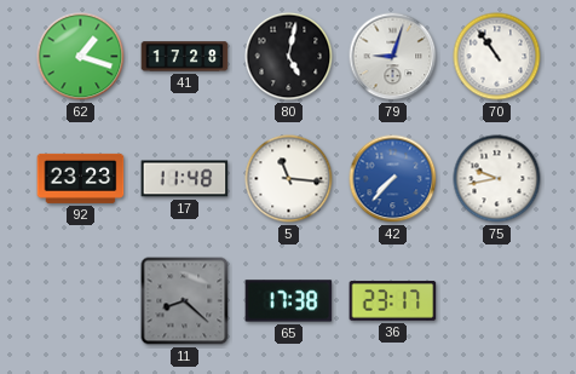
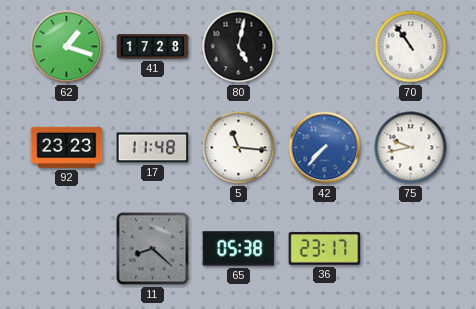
79: 9:03 -> none
65: 17:38 -> 05:38
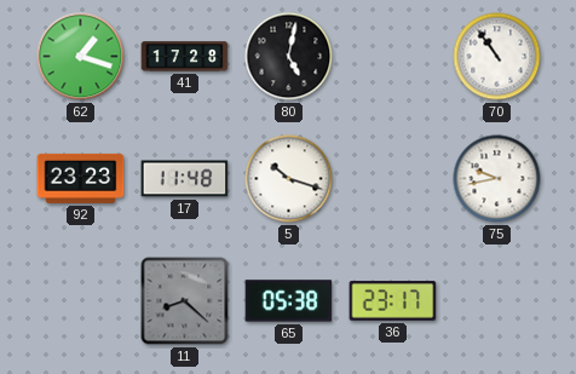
5: 11:16 -> 10:18
42: 7:37 -> none
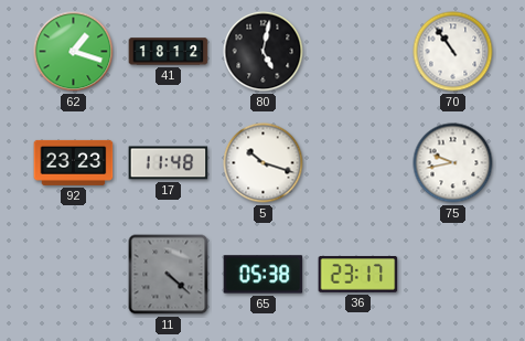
41: 17:28 -> 18:12
11: 8:22 -> 4:22
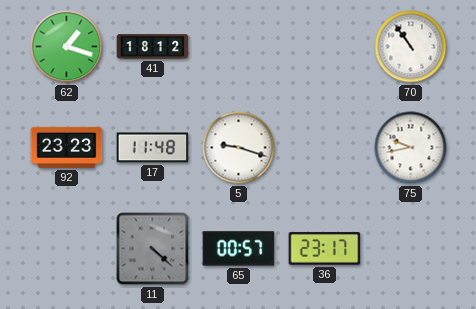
80: 5:02 -> none
5: 10:18 -> 9:18
65: 05:38 -> 00:57
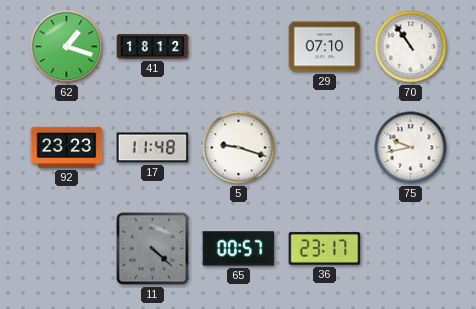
29: none -> 07:10
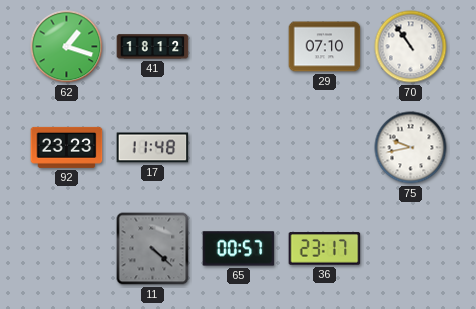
5: 9:18 -> none
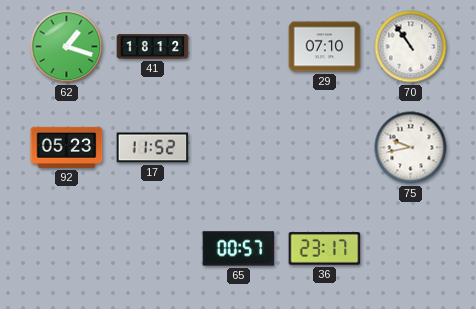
92: 23:23 -> 05:23
17: 11:48 -> 11:52
11: 4:22 -> none
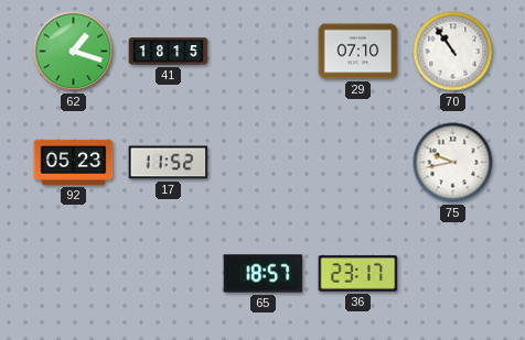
41: 18:12 -> 18:15
65: 00:57 -> 18:57
